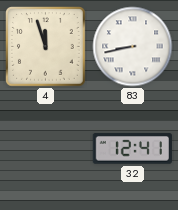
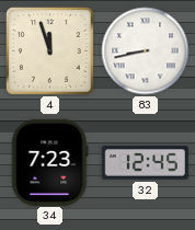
34: none -> 7:23
32: 12:41 -> 12:45
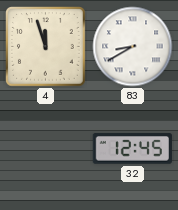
83: 8:43 -> 8:40
34: 7:23 -> none
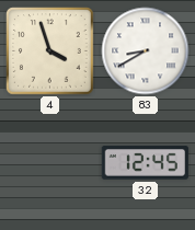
4: 11:57 -> 3:57
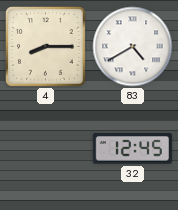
4: 3:57 -> 8:15
83: 8:40 -> 4:40
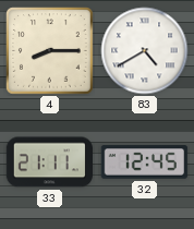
33: none -> 21:11
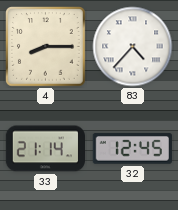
83: 4:40 -> 4:37
33: 21:11 -> 21:14
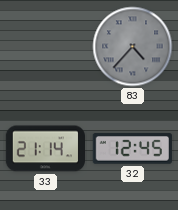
4: 8:15 -> none
83 dial: white -> grey
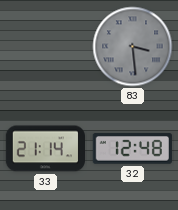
83: 4:37 -> 3:29
32: 12:45 -> 12:48
